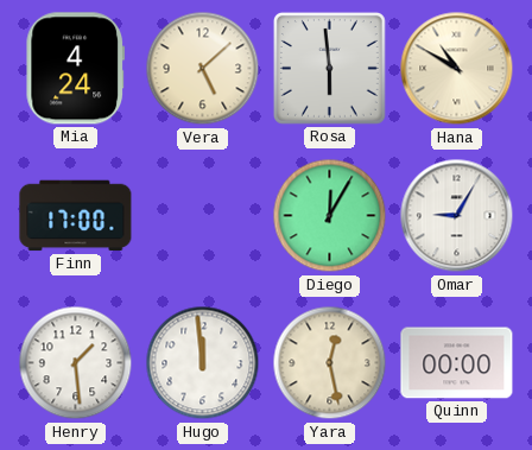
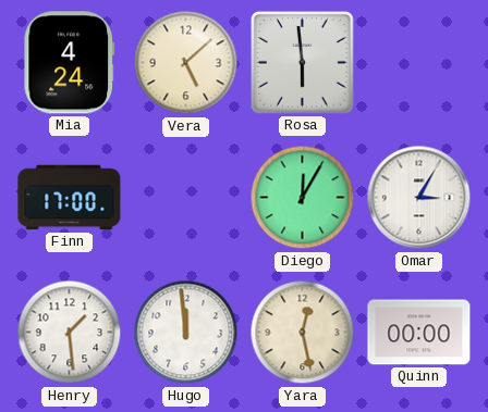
Hana: 10:50 -> none
Omar: 9:05 -> 3:05
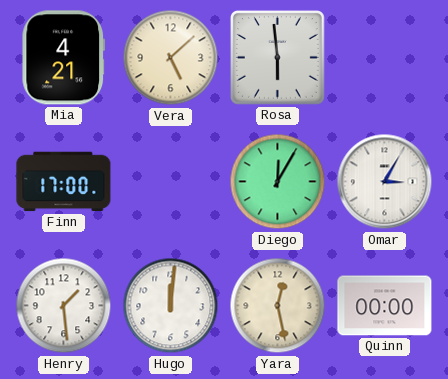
Mia: 4:24 -> 4:21
Hugo: 11:59 -> 12:01
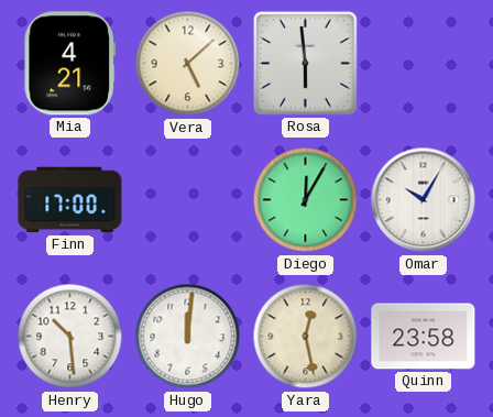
Omar: 3:05 -> 10:05
Henry: 1:29 -> 10:29
Quinn: 00:00 -> 23:58
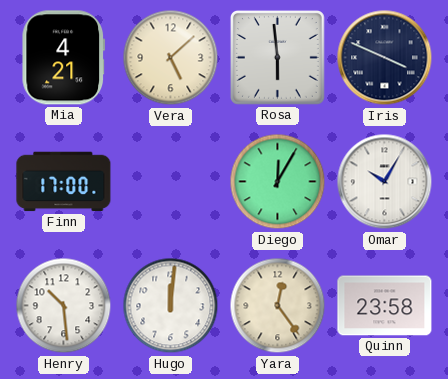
Iris: none -> 3:49
Yara: 12:28 -> 12:24
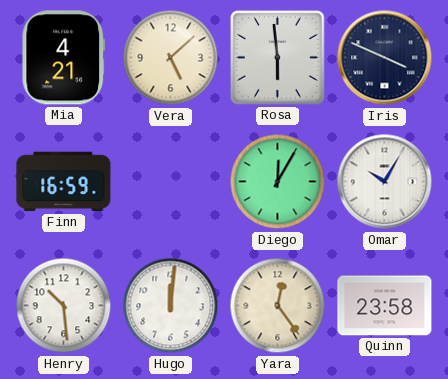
Finn: 17:00 -> 16:59
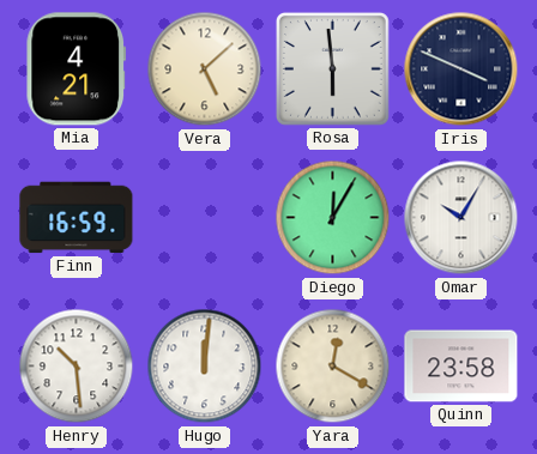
Yara: 12:24 -> 12:20
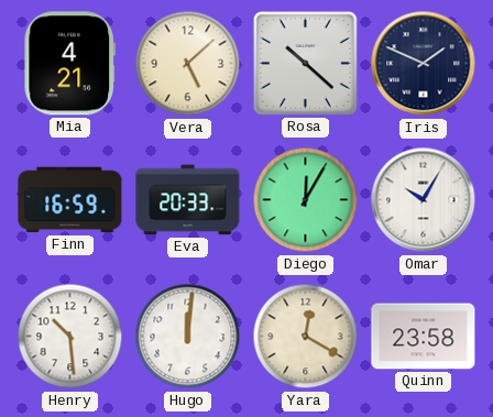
Rosa: 5:59 -> 10:22
Iris: 3:49 -> 1:49
Eva: none -> 20:33
